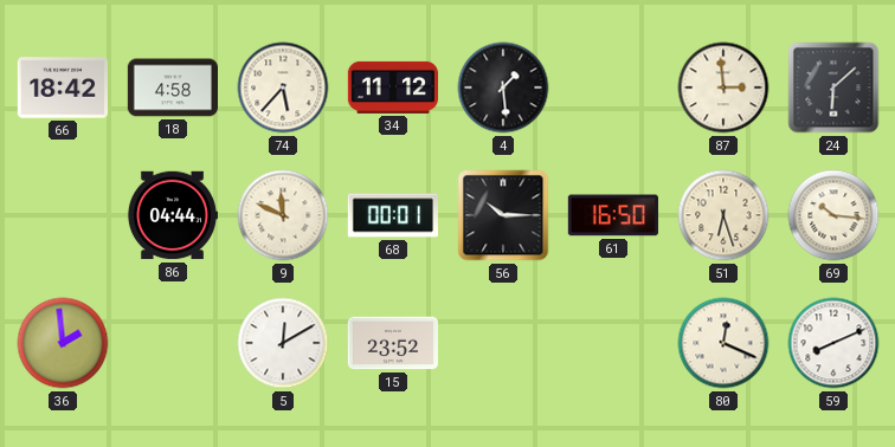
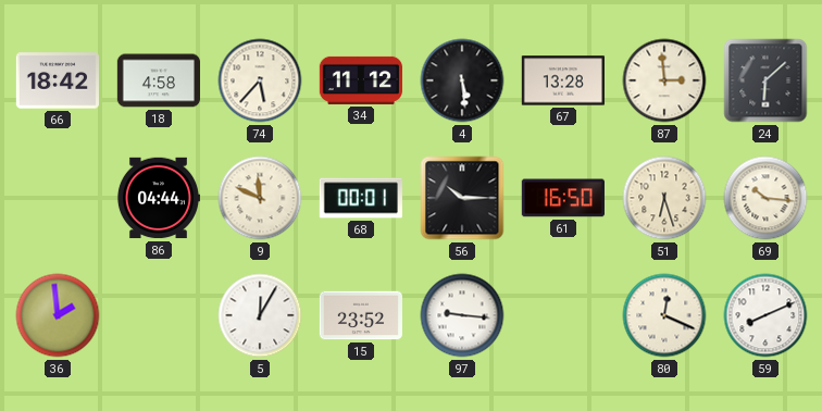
4: 1:29 -> 5:29
67: none -> 13:28
5: 12:10 -> 12:05
97: none -> 9:16
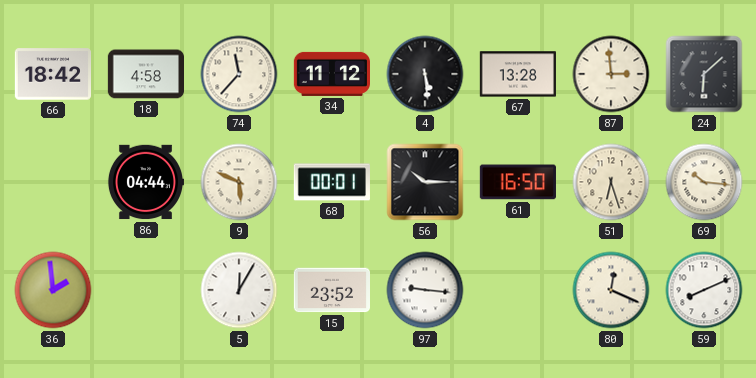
74: 5:37 -> 11:37
9: 11:49 -> 5:49
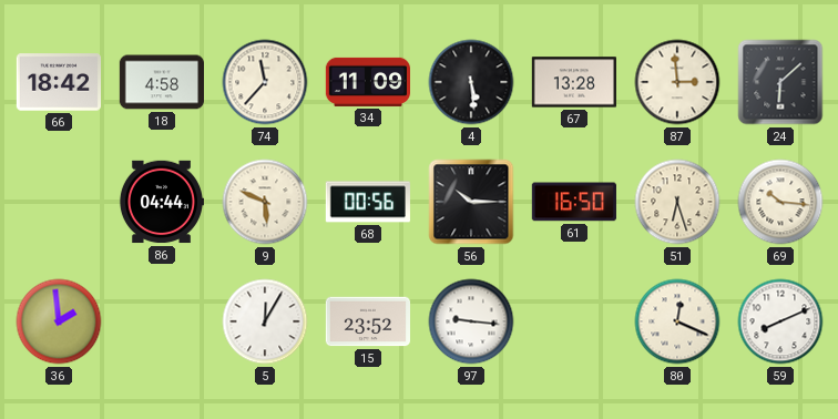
34: 11:12 -> 11:09
68: 00:01 -> 00:56
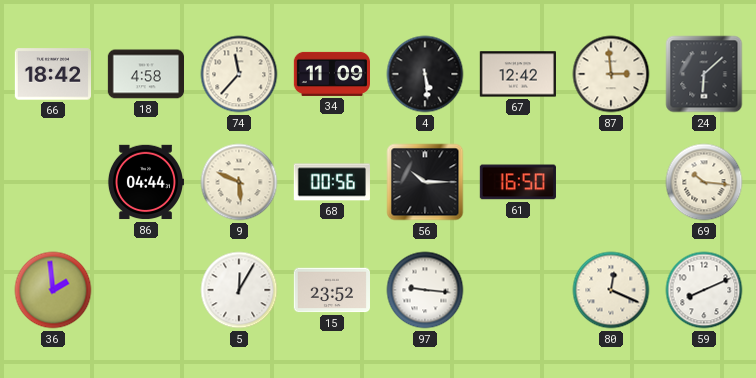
67: 13:28 -> 12:42
51: 6:27 -> none
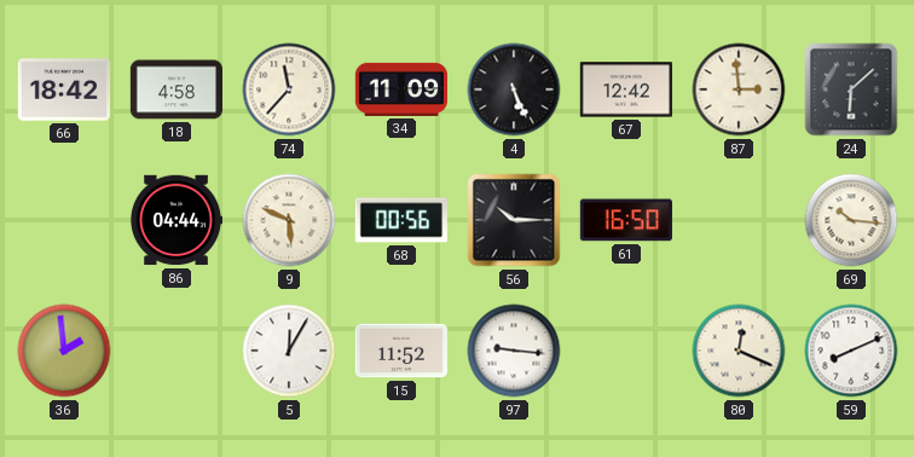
4: 5:29 -> 5:26
15: 23:52 -> 11:52
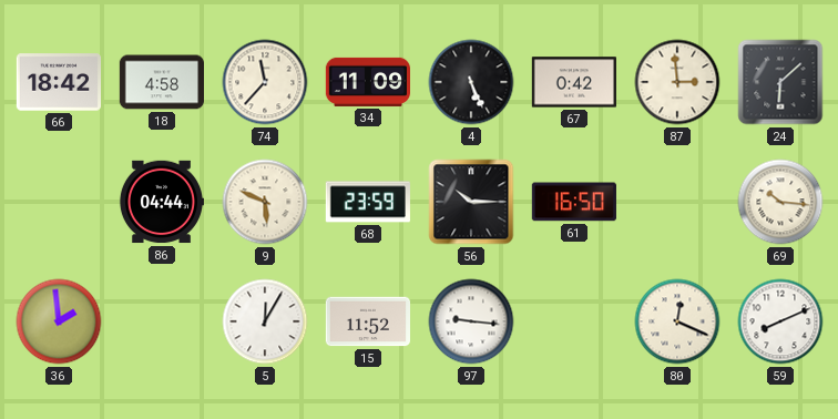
67: 12:42 -> 0:42
68: 00:56 -> 23:59
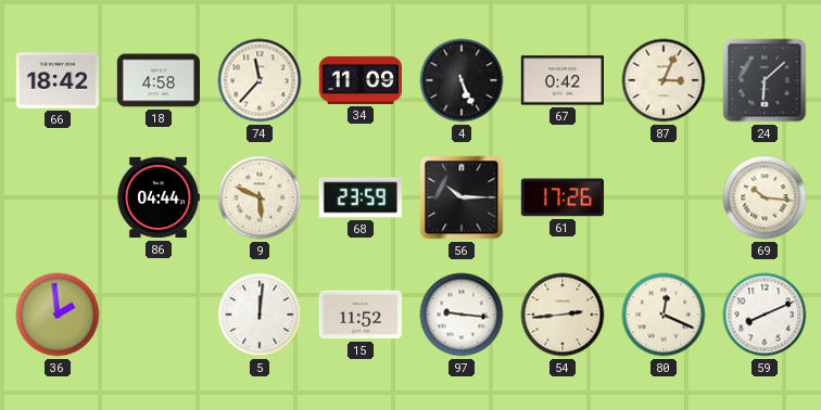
87: 2:59 -> 3:04
61: 16:50 -> 17:26
5: 12:05 -> 12:01
54: none -> 2:44
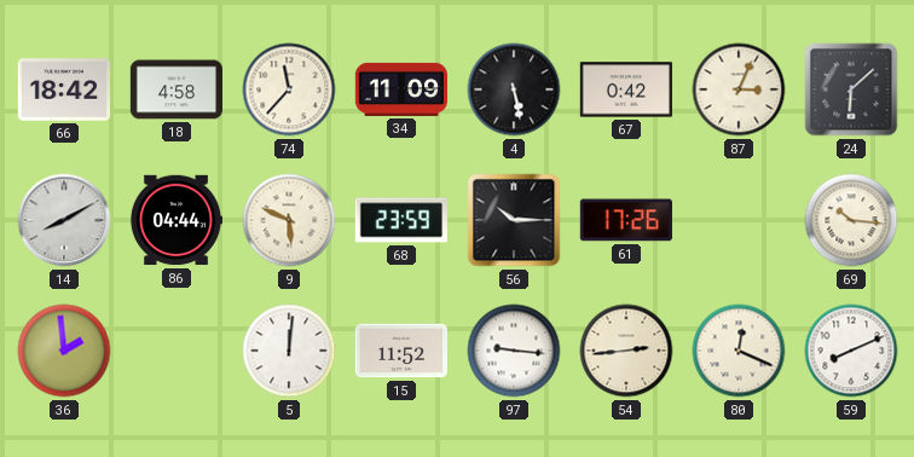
4: 5:26 -> 5:28
14: none -> 8:10
